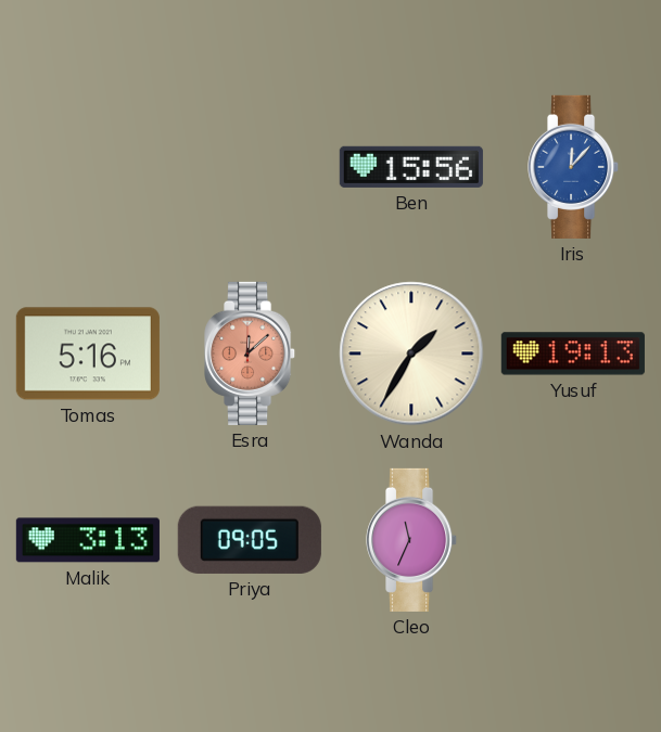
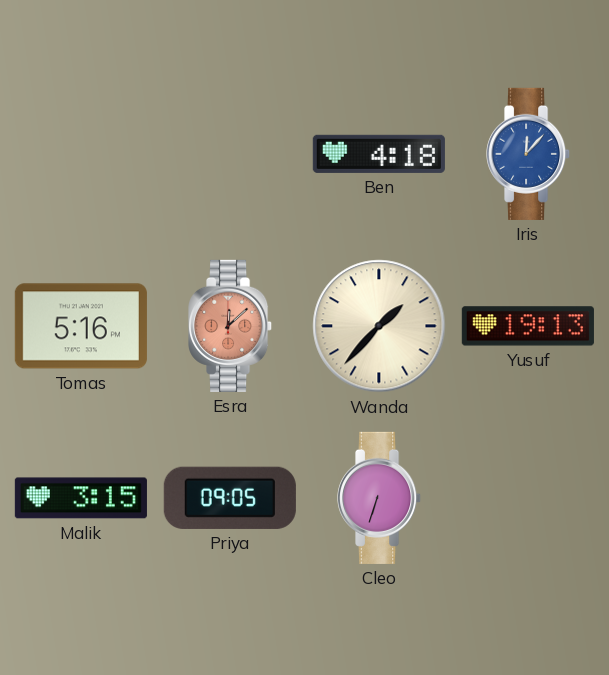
Ben: 15:56 -> 4:18
Wanda: 1:35 -> 1:37
Malik: 3:13 -> 3:15
Cleo: 11:34 -> 6:33
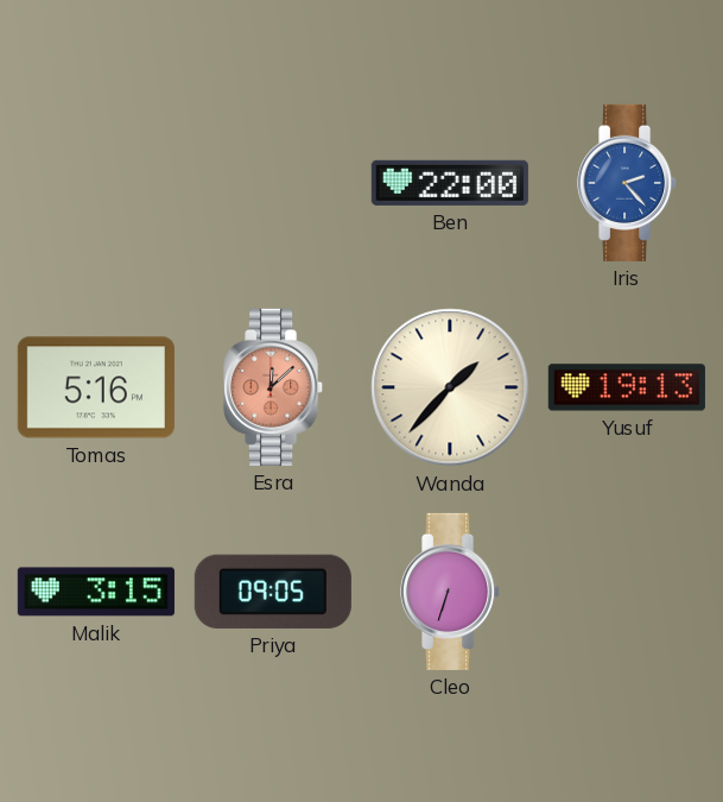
Ben: 4:18 -> 22:00
Iris: 12:07 -> 2:23
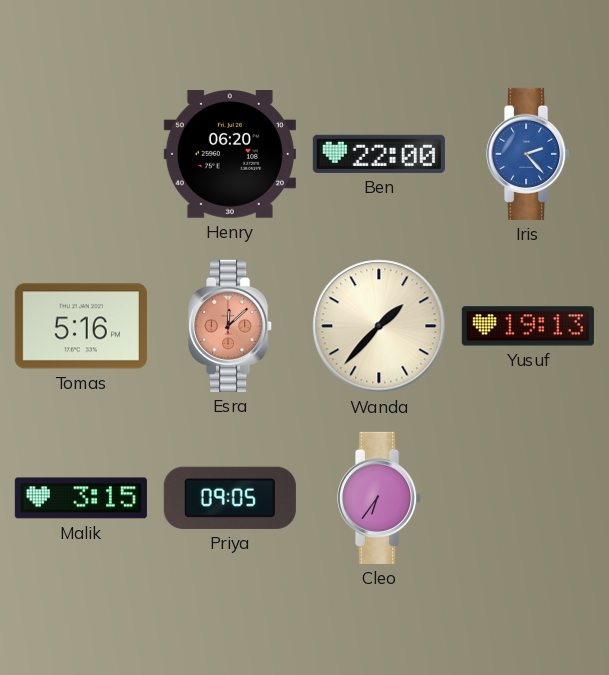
Henry: none -> 06:20
Cleo: 6:33 -> 6:36
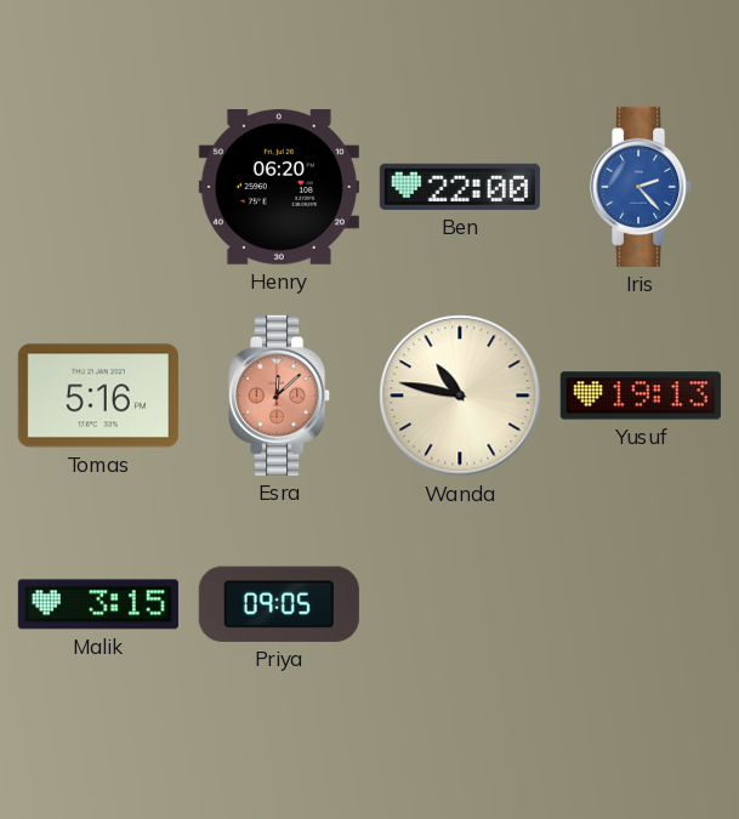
Wanda: 1:37 -> 10:47
Cleo: 6:36 -> none
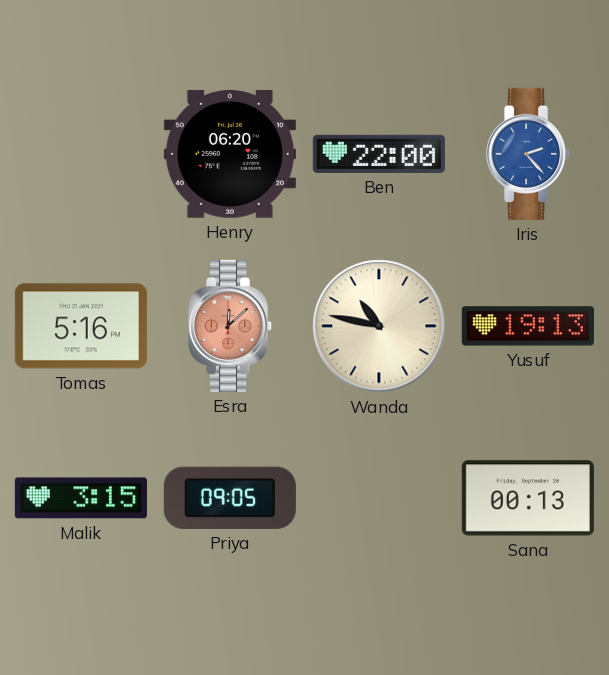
Sana: none -> 00:13
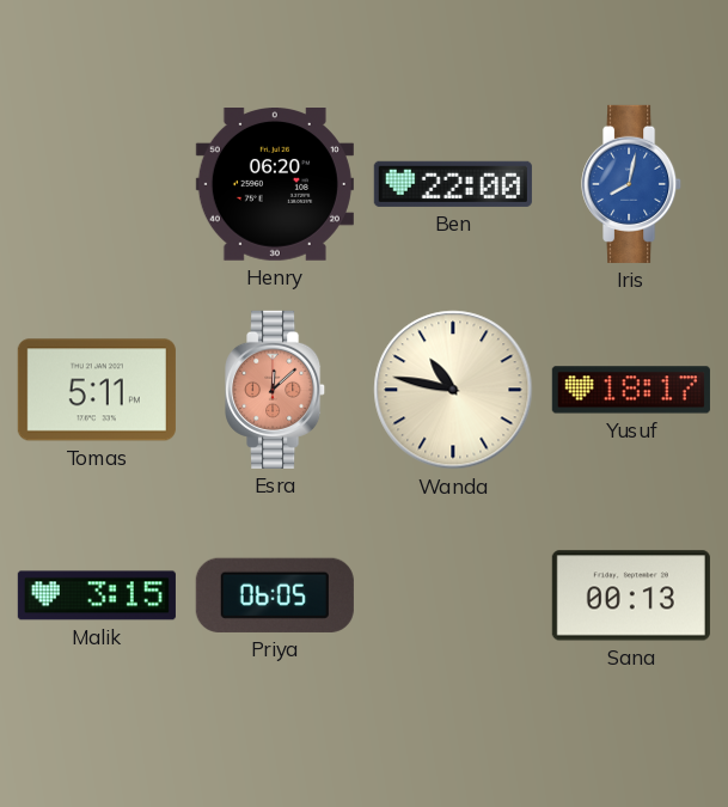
Iris: 2:23 -> 8:02
Tomas: 5:16 -> 5:11
Yusuf: 19:13 -> 18:17
Priya: 09:05 -> 06:05
